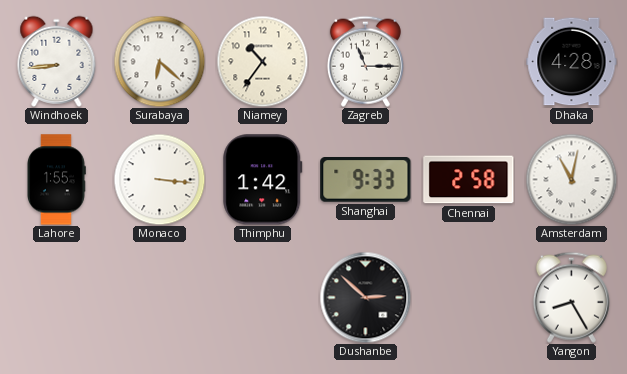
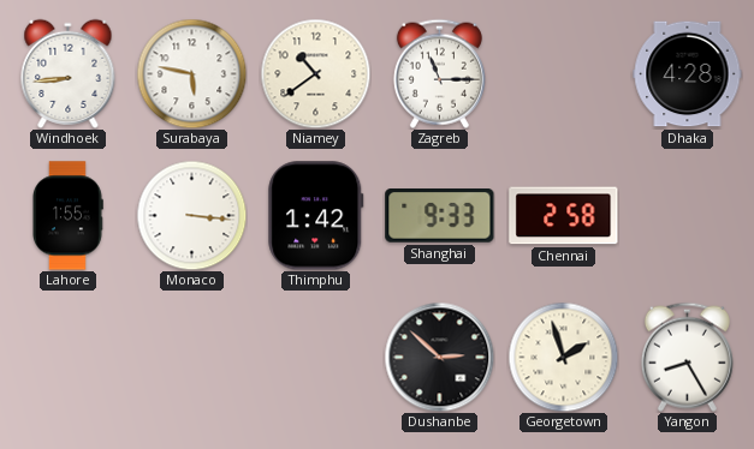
Surabaya: 6:22 -> 5:47
Niamey: 10:36 -> 10:39
Amsterdam: 11:02 -> none
Georgetown: none -> 1:57
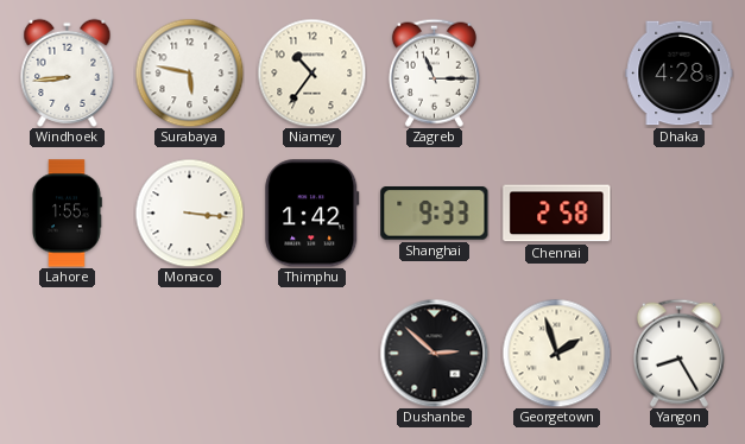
Niamey: 10:39 -> 10:36
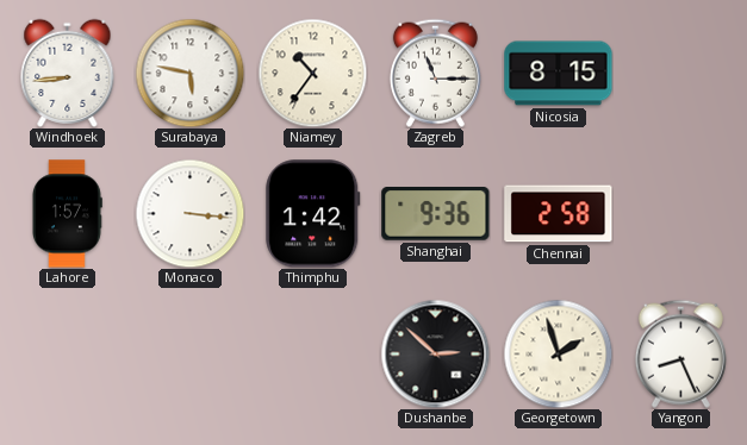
Nicosia: none -> 8:15
Dhaka: 4:28 -> none
Lahore: 1:55 -> 1:57
Shanghai: 9:33 -> 9:36
Yangon: 8:25 -> 8:26
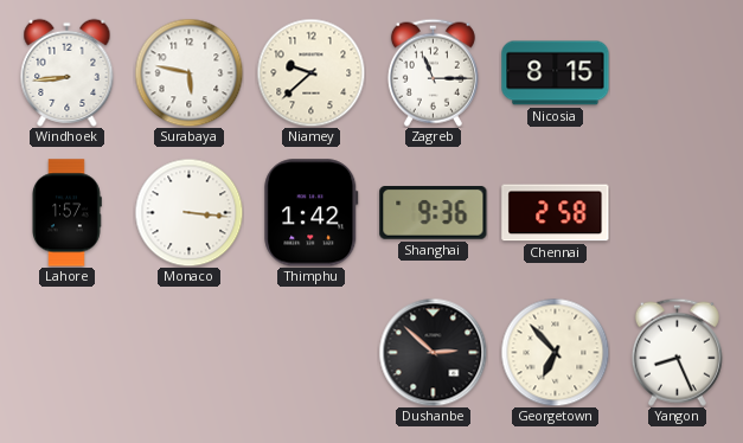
Niamey: 10:36 -> 9:38
Georgetown: 1:57 -> 6:53
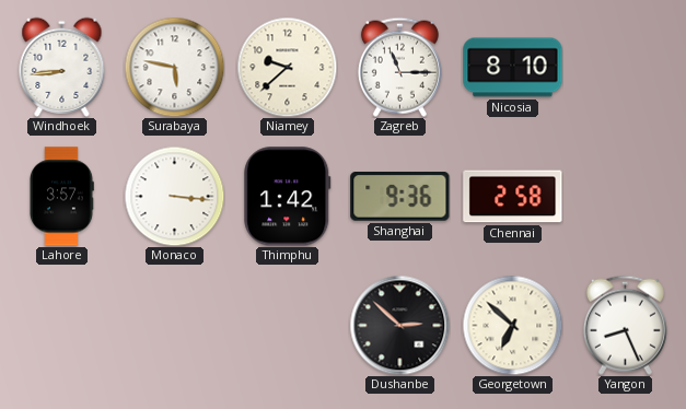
Nicosia: 8:15 -> 8:10
Lahore: 1:57 -> 3:57
Georgetown: 6:53 -> 6:52
